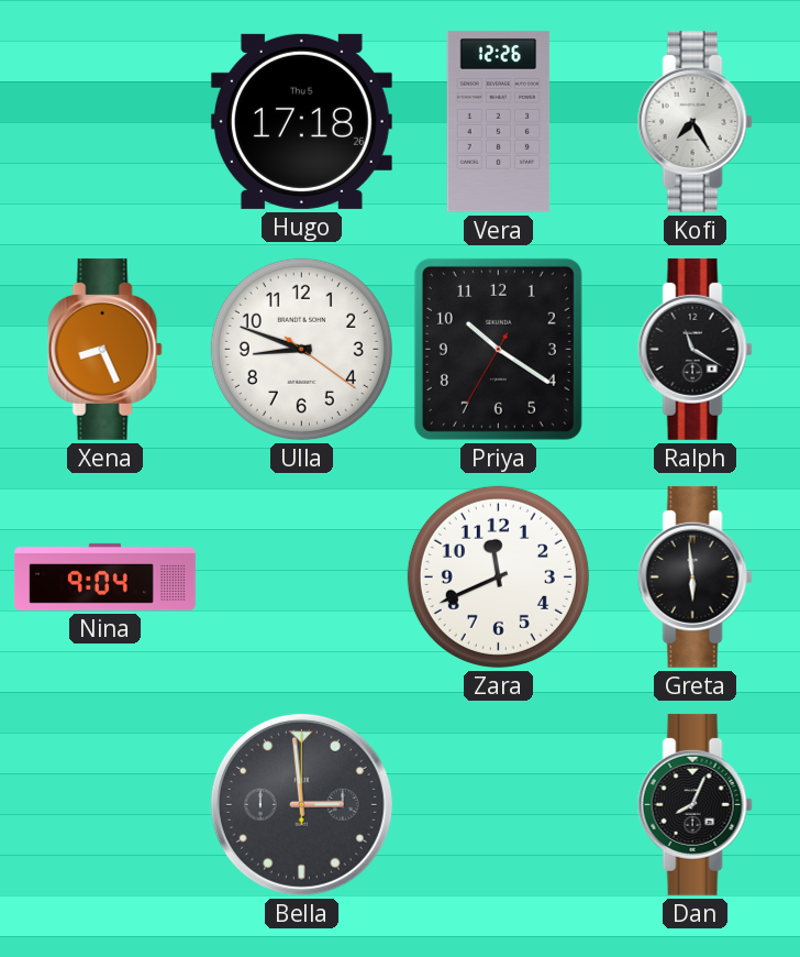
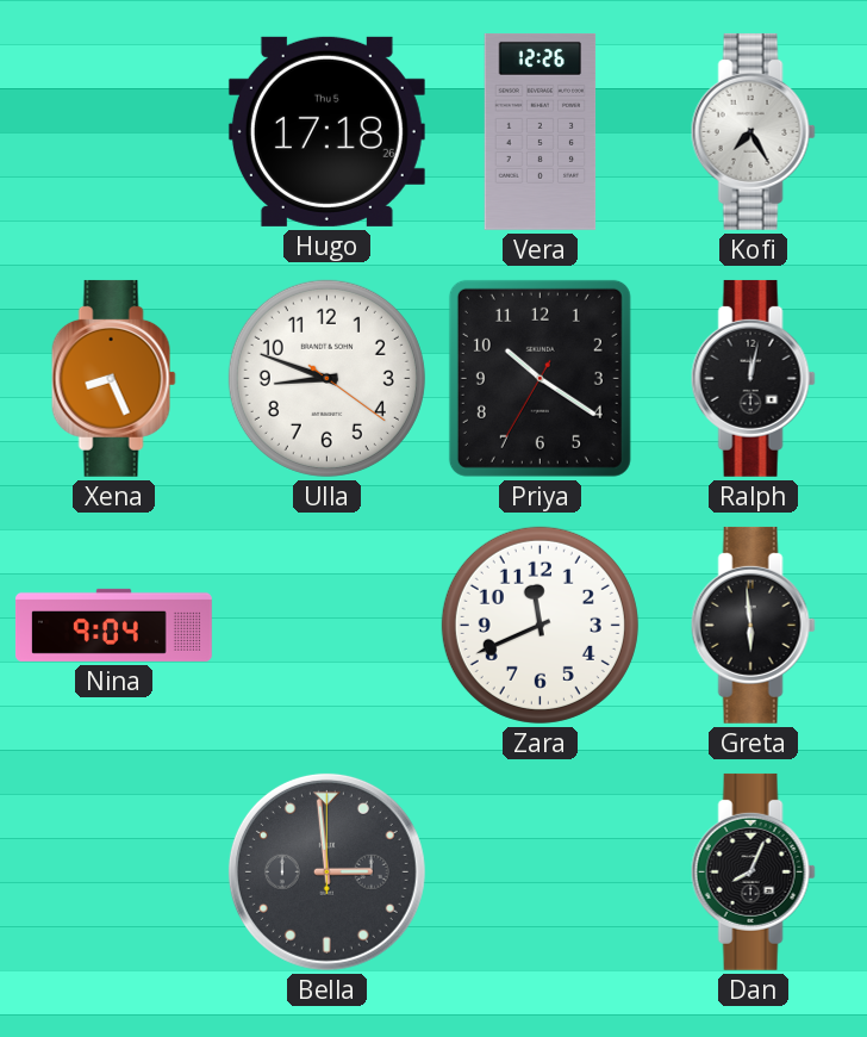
Ralph: 11:20 -> 12:02
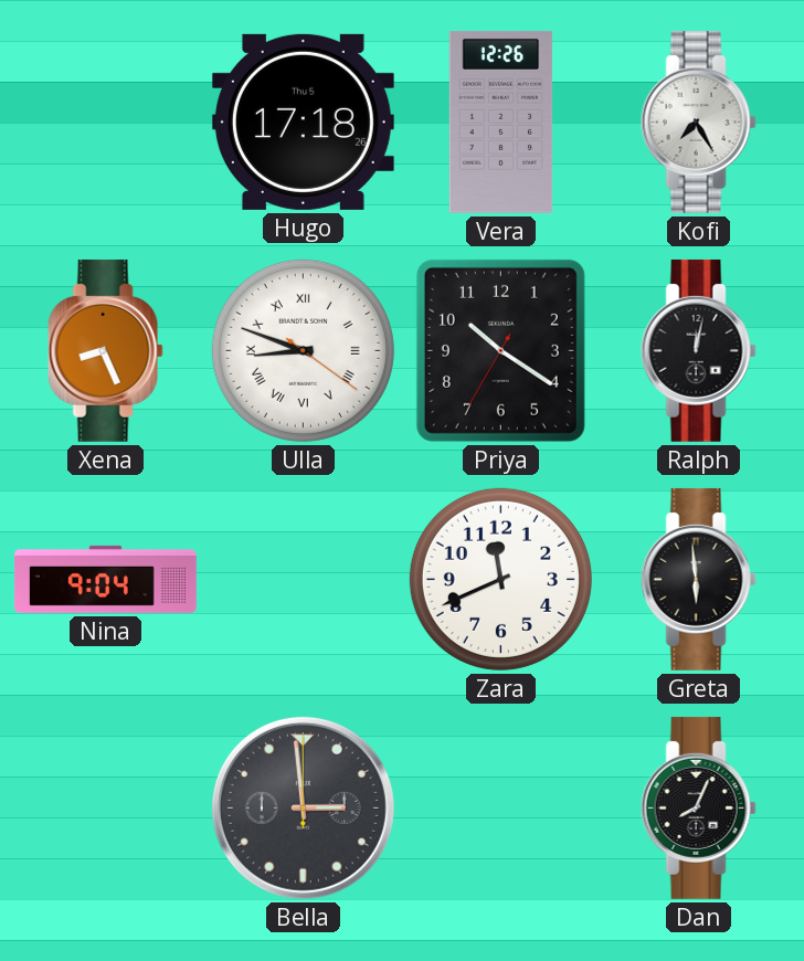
Ulla numerals: Arabic -> Roman
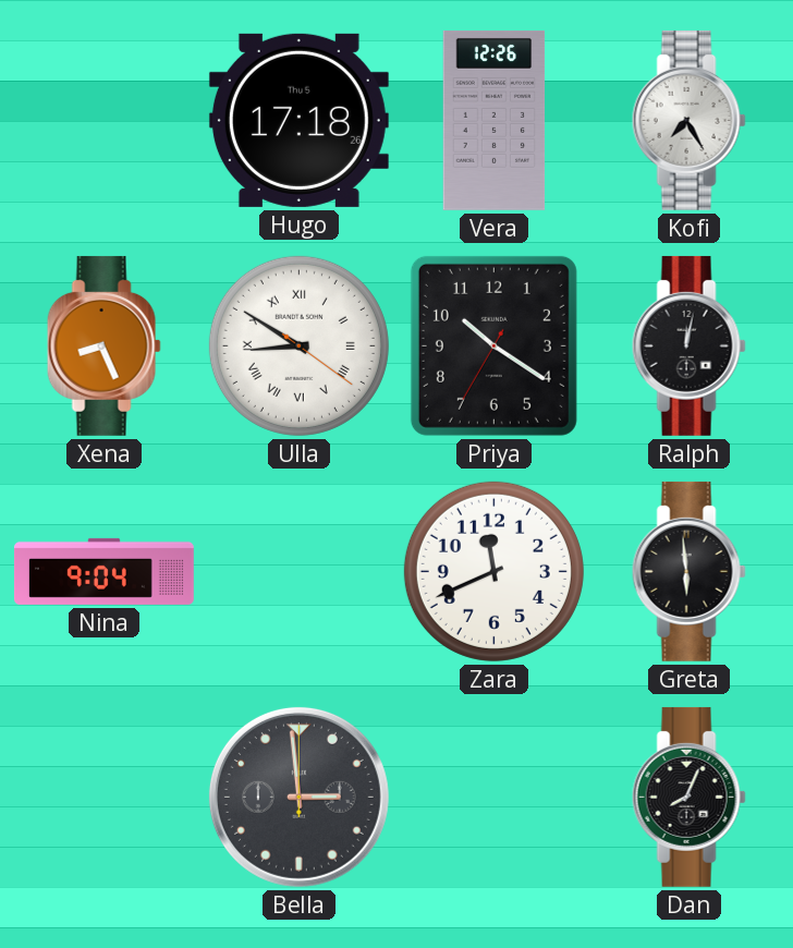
Ulla: 8:48 -> 8:50
